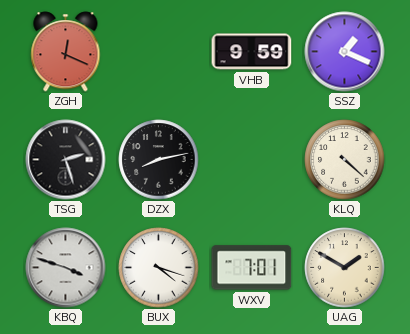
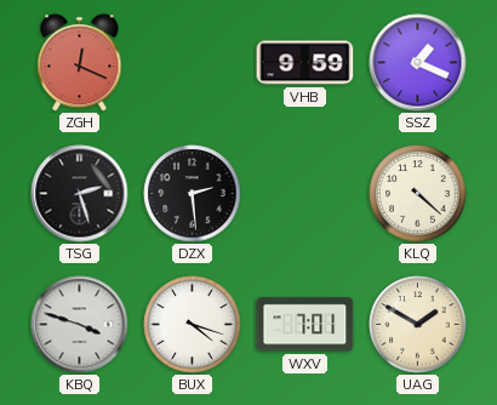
DZX: 8:13 -> 2:29
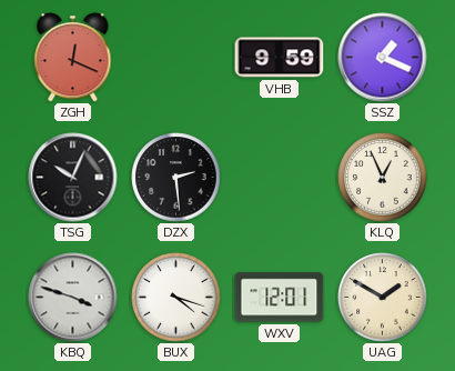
TSG: 2:27 -> 10:04
KLQ: 4:22 -> 12:56
WXV: 7:01 -> 12:01
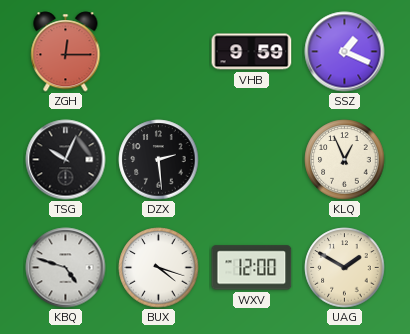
ZGH: 12:19 -> 12:15
KBQ: 3:48 -> 4:48
WXV: 12:01 -> 12:00
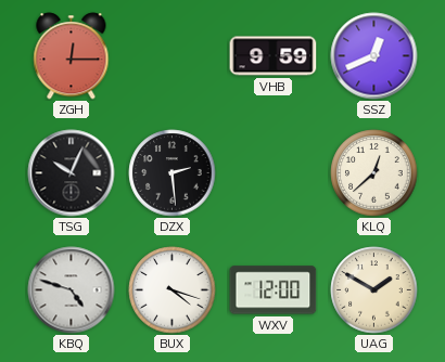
SSZ: 1:19 -> 12:41
KLQ: 12:56 -> 12:38
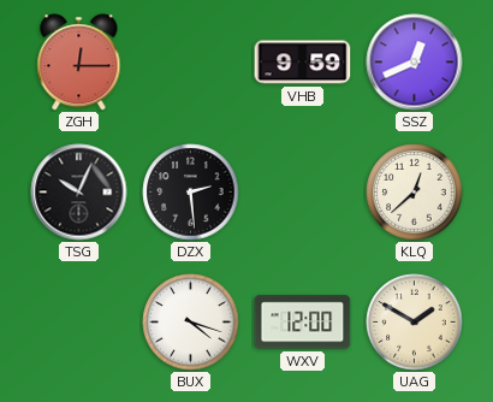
KBQ: 4:48 -> none
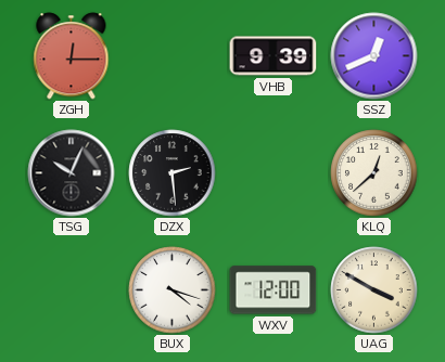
VHB: 9:59 -> 9:39
UAG: 1:50 -> 3:50
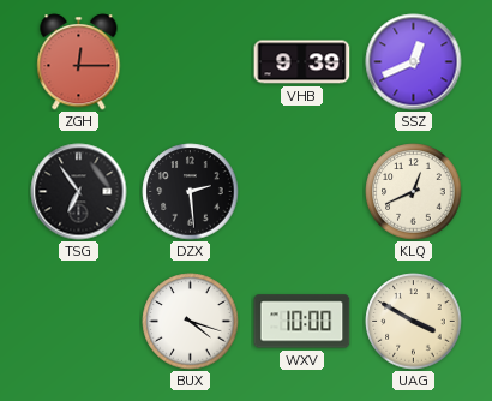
TSG: 10:04 -> 6:54
KLQ: 12:38 -> 12:41
WXV: 12:00 -> 10:00
